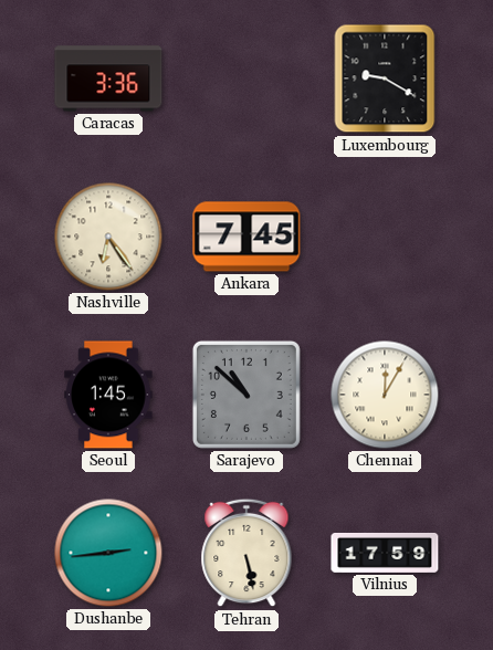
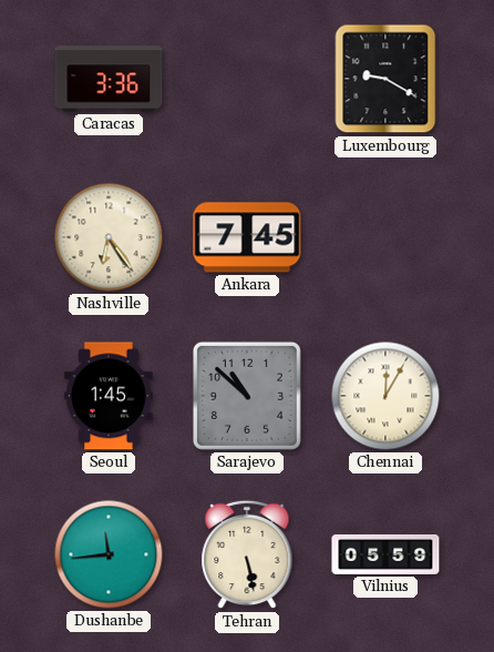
Dushanbe: 2:44 -> 11:44
Vilnius: 17:59 -> 05:59
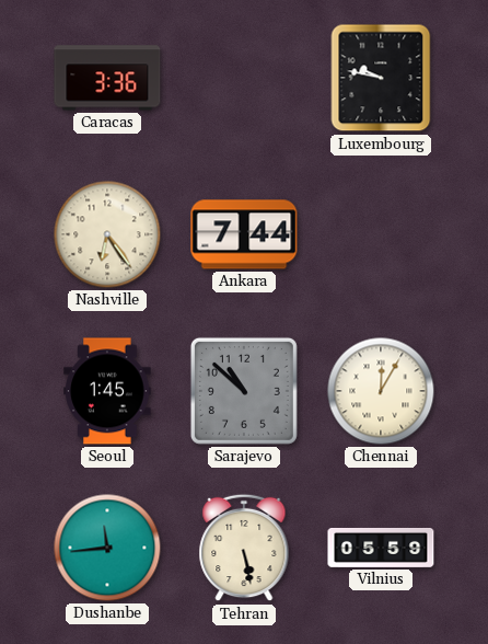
Luxembourg: 9:20 -> 9:47
Ankara: 7:45 -> 7:44
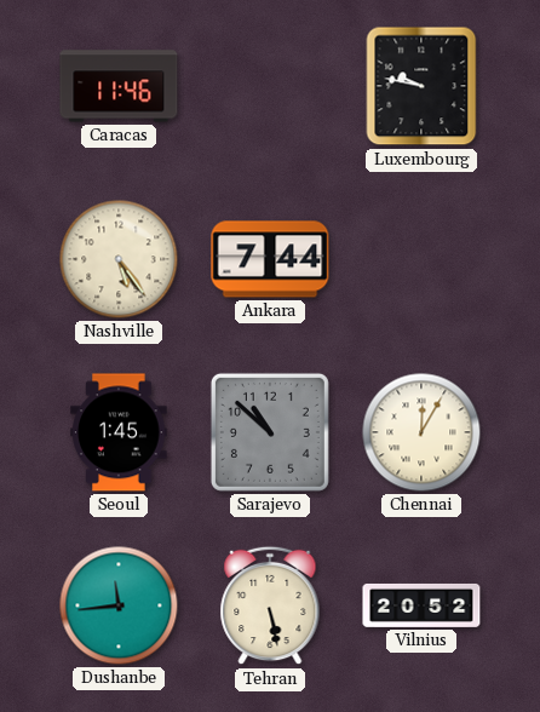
Caracas: 3:36 -> 11:46
Nashville: 6:24 -> 5:24
Vilnius: 05:59 -> 20:52
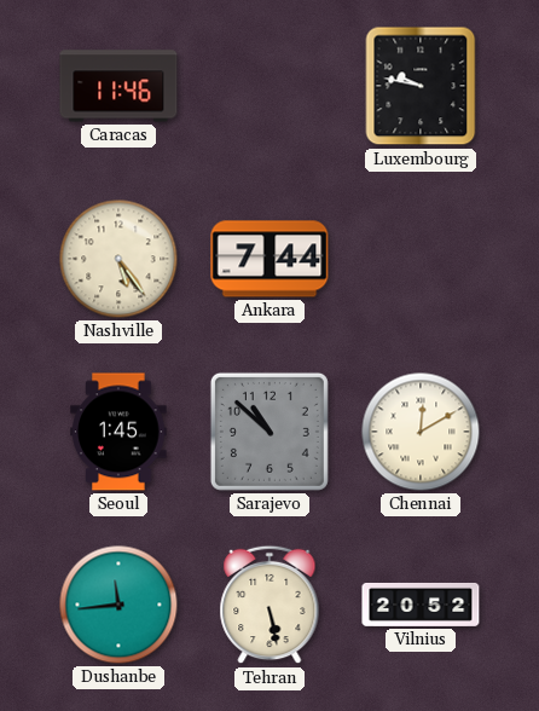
Chennai: 12:05 -> 12:10
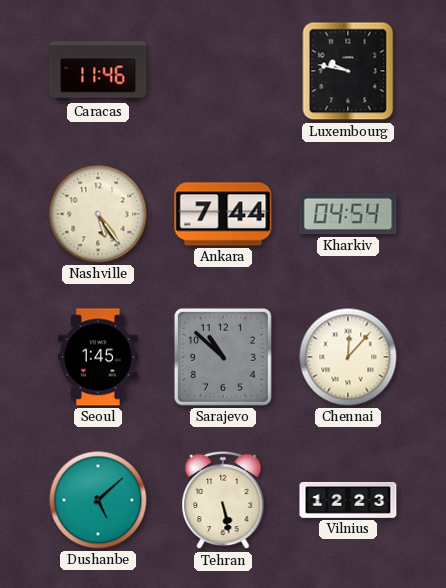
Kharkiv: none -> 04:54
Chennai: 12:10 -> 12:07
Dushanbe: 11:44 -> 5:08
Vilnius: 20:52 -> 12:23
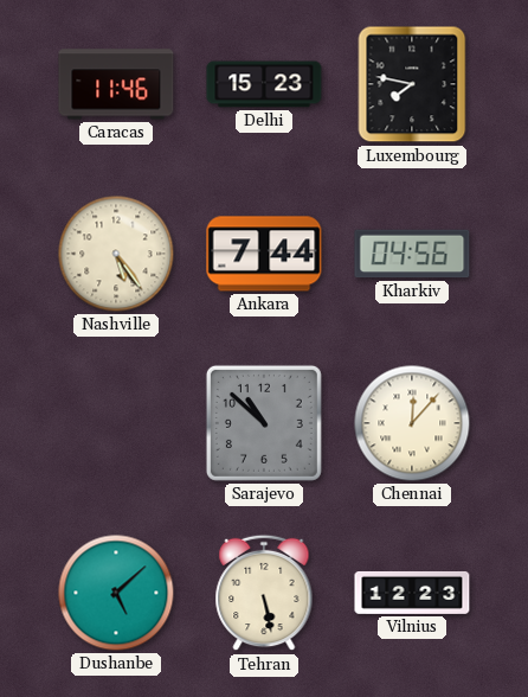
Delhi: none -> 15:23
Luxembourg: 9:47 -> 7:47
Kharkiv: 04:54 -> 04:56
Seoul: 1:45 -> none
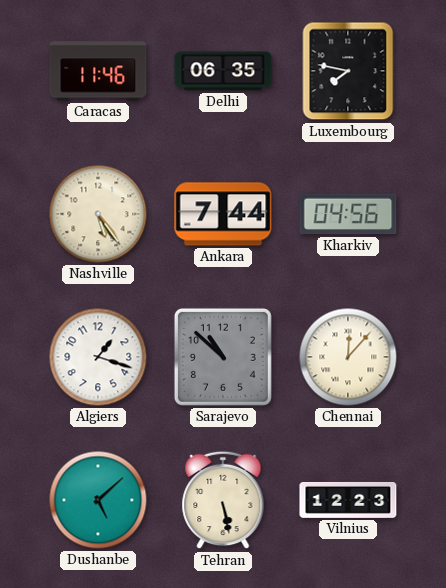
Delhi: 15:23 -> 06:35
Algiers: none -> 1:18
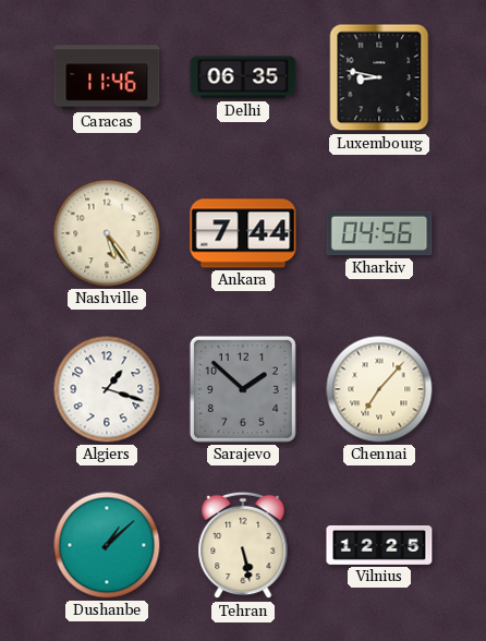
Luxembourg: 7:47 -> 8:47
Sarajevo: 10:52 -> 1:52
Chennai: 12:07 -> 7:07
Dushanbe: 5:08 -> 1:08
Vilnius: 12:23 -> 12:25
